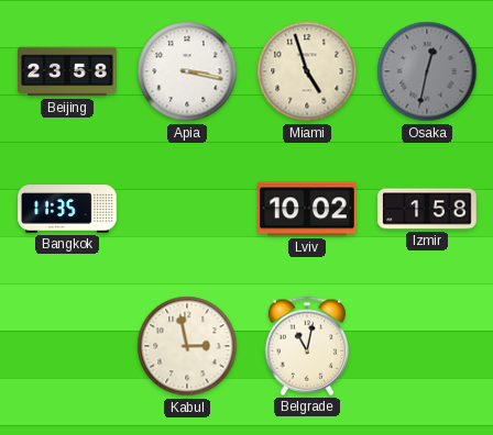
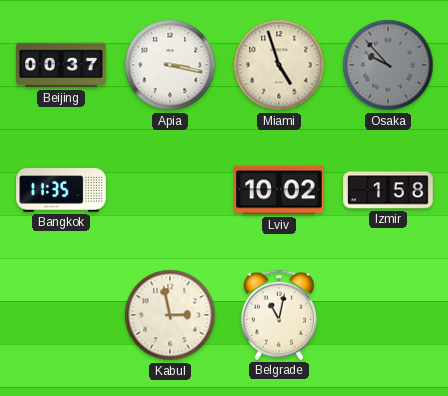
Beijing: 23:58 -> 00:37
Osaka: 12:32 -> 9:53
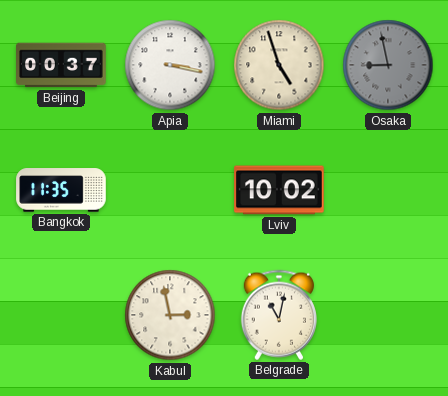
Osaka: 9:53 -> 8:58
Izmir: 1:58 -> none
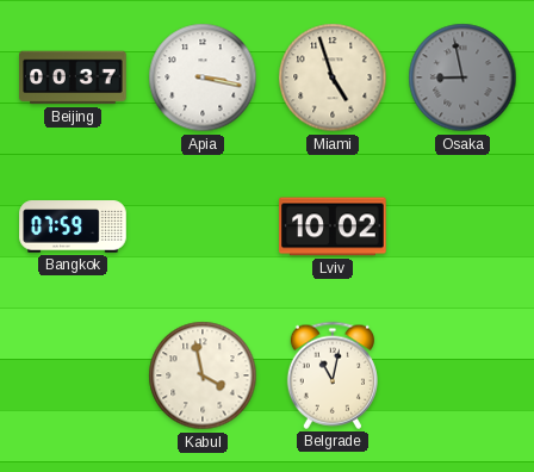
Bangkok: 11:35 -> 07:59
Kabul: 2:58 -> 3:58
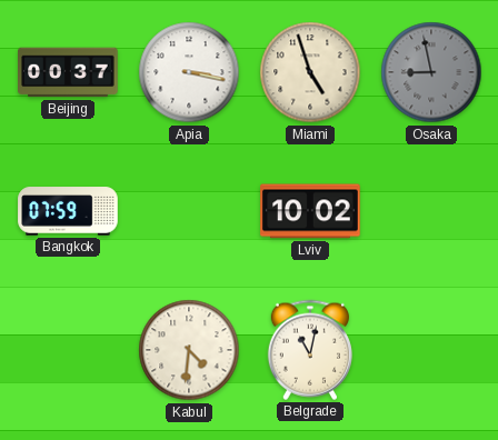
Kabul: 3:58 -> 4:31
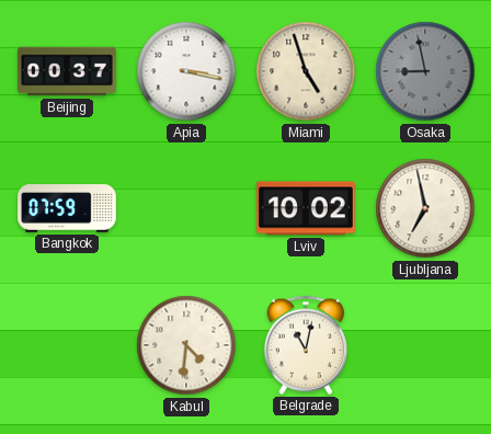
Ljubljana: none -> 6:58
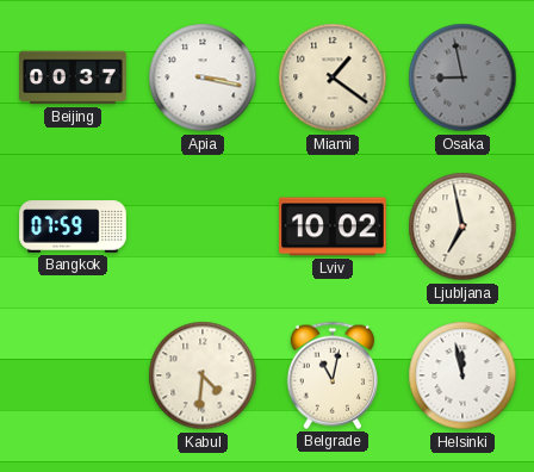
Miami: 4:57 -> 1:21
Helsinki: none -> 11:58
